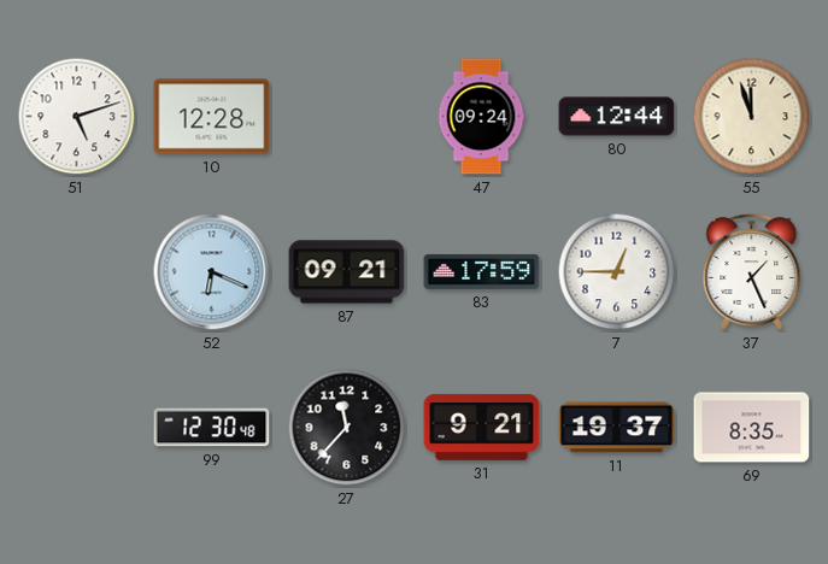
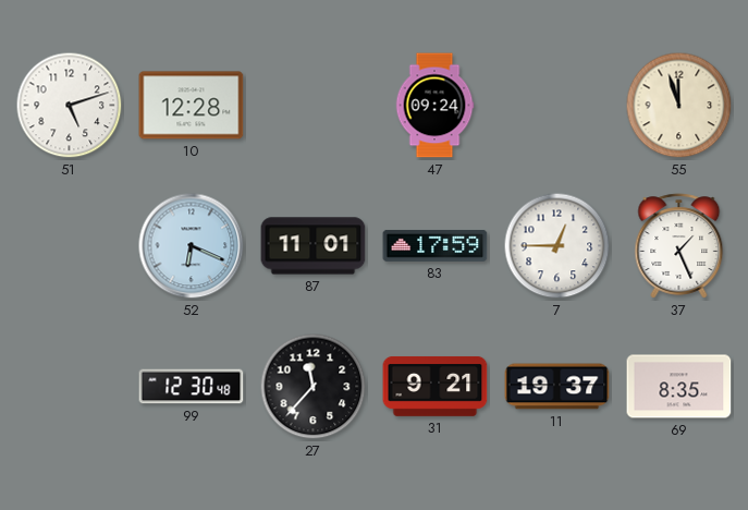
80: 12:44 -> none
87: 09:21 -> 11:01
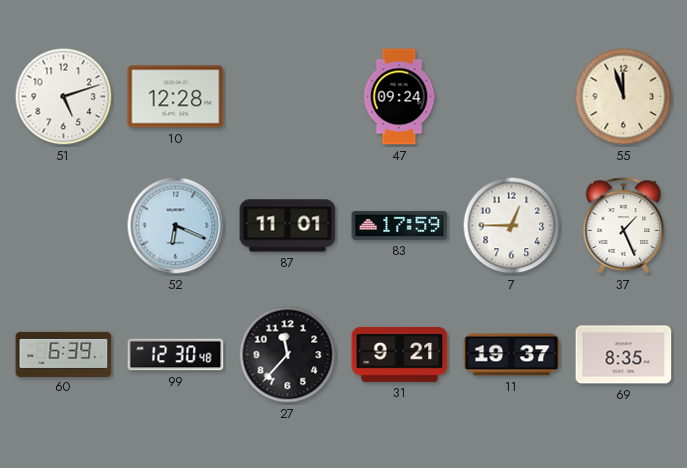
60: none -> 6:39
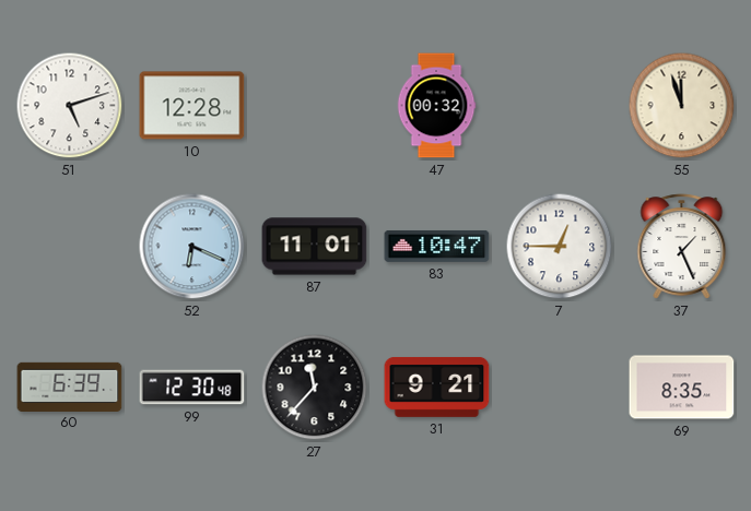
47: 09:24 -> 00:32
83: 17:59 -> 10:47
11: 19:37 -> none
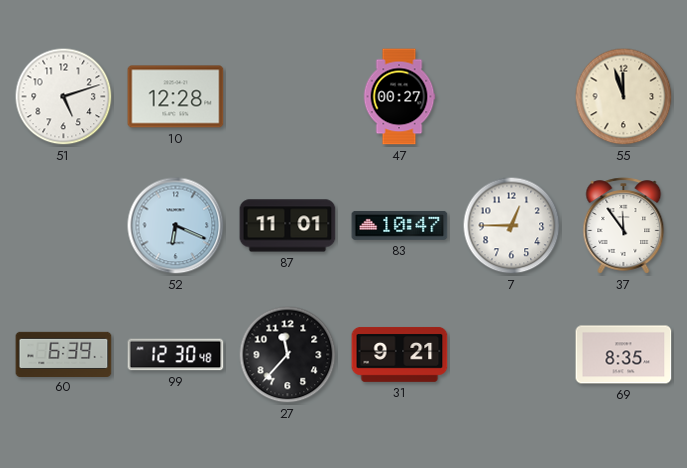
47: 00:32 -> 00:27
37: 1:26 -> 11:54
